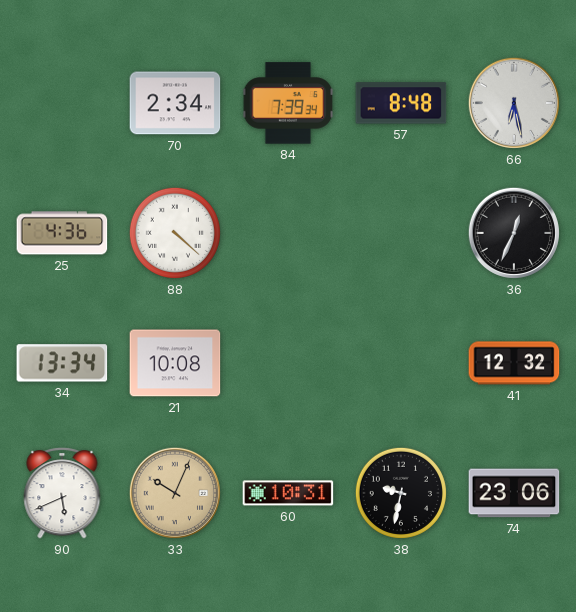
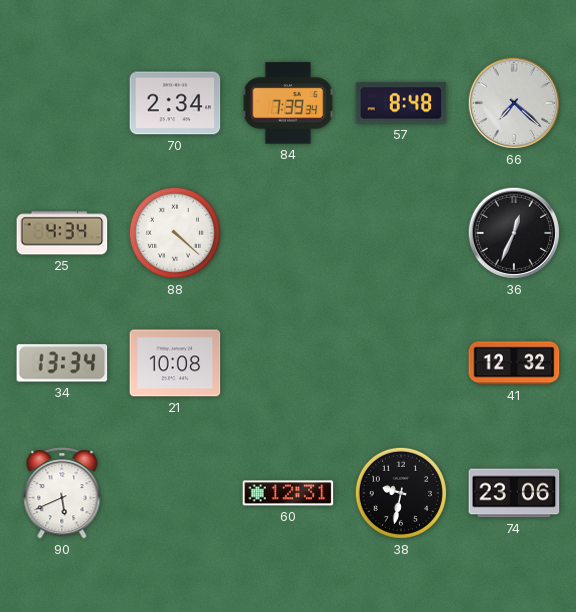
66: 6:28 -> 7:22
25: 4:36 -> 4:34
33: 10:04 -> none
60: 10:31 -> 12:31
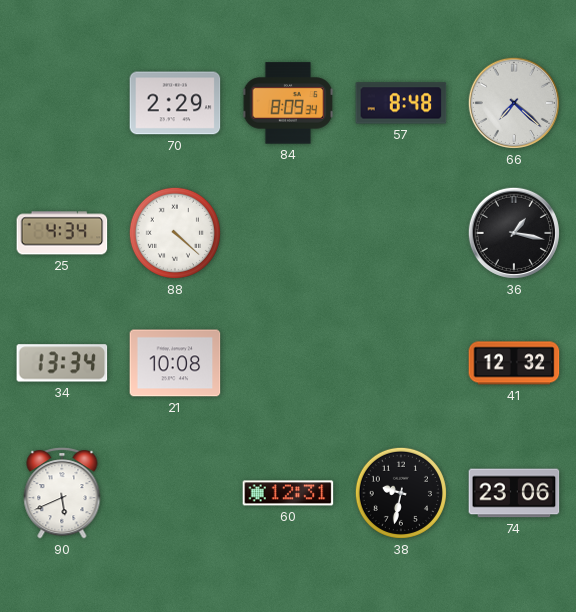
70: 2:34 -> 2:29
84: 7:39 -> 8:09
36: 12:34 -> 1:17
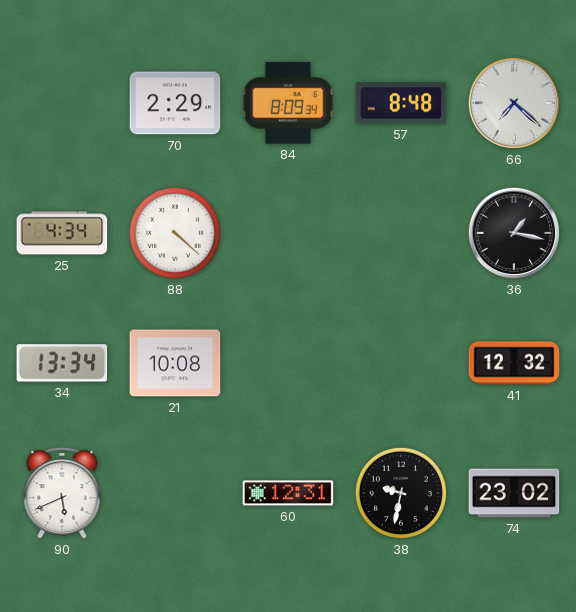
74: 23:06 -> 23:02
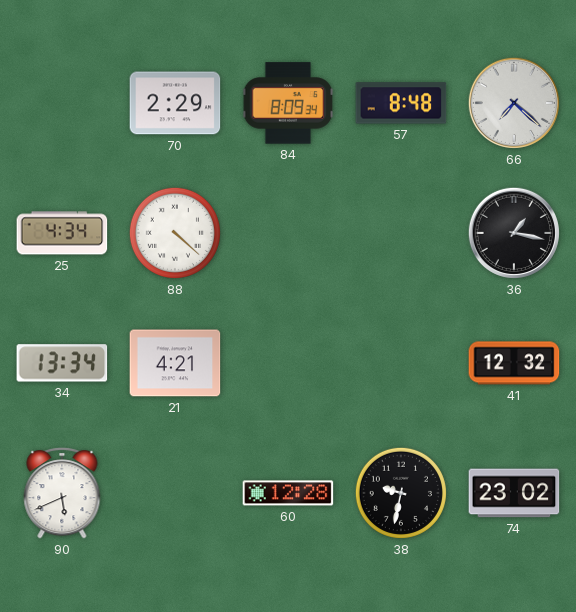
21: 10:08 -> 4:21
60: 12:31 -> 12:28
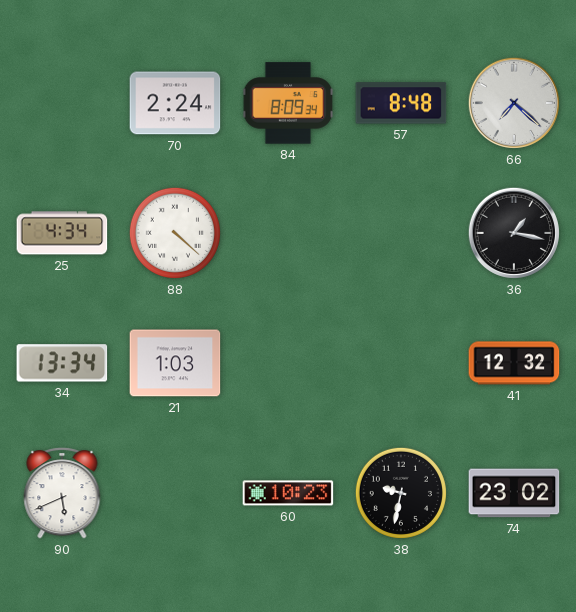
70: 2:29 -> 2:24
21: 4:21 -> 1:03
60: 12:28 -> 10:23
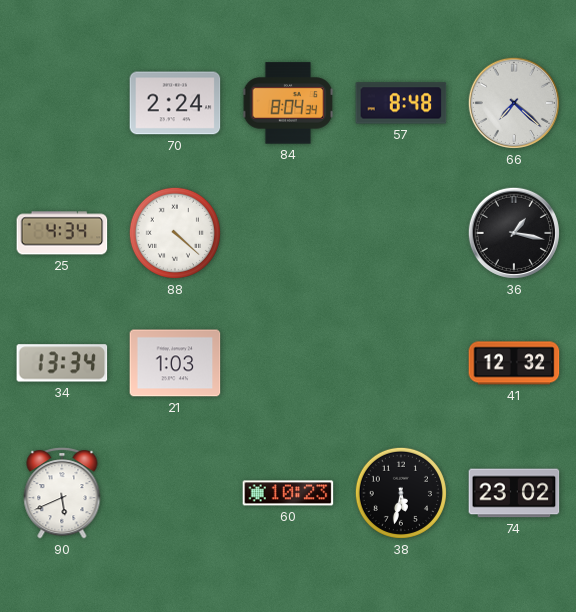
84: 8:09 -> 8:04
38: 9:32 -> 5:32
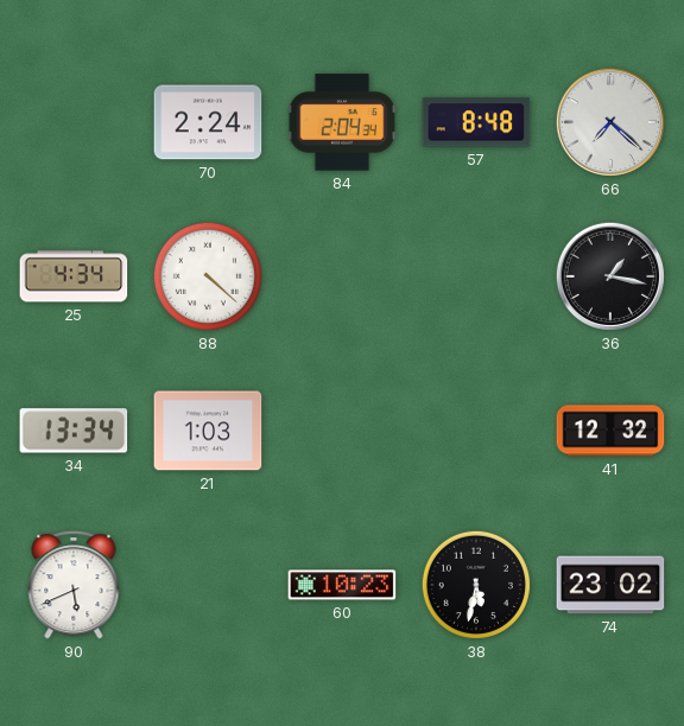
84: 8:04 -> 2:04
